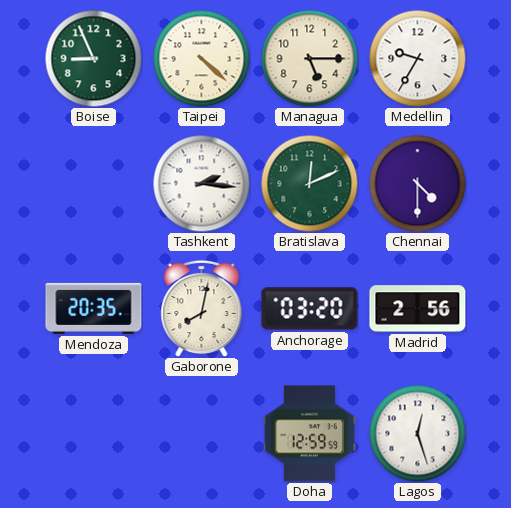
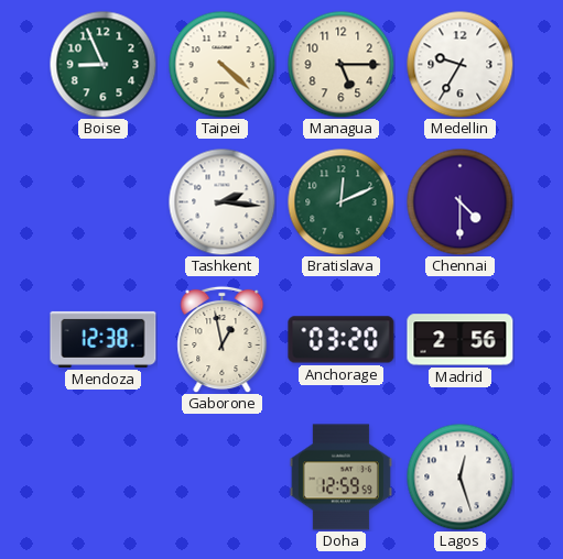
Mendoza: 20:35 -> 12:38
Gaborone: 8:02 -> 12:58
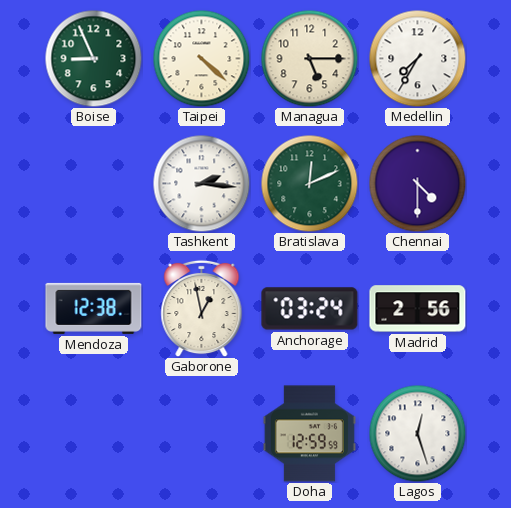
Medellin: 9:35 -> 7:35
Anchorage: 03:20 -> 03:24
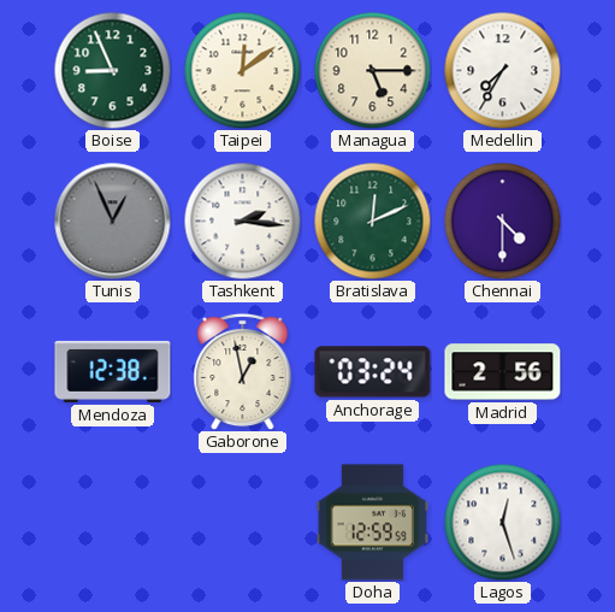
Taipei: 4:22 -> 12:09
Tunis: none -> 12:56
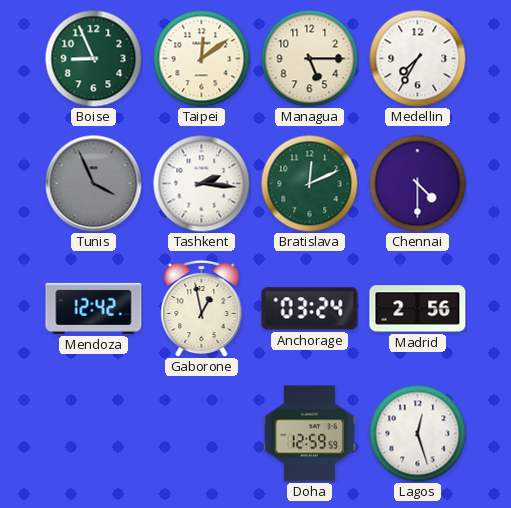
Tunis: 12:56 -> 3:56
Mendoza: 12:38 -> 12:42
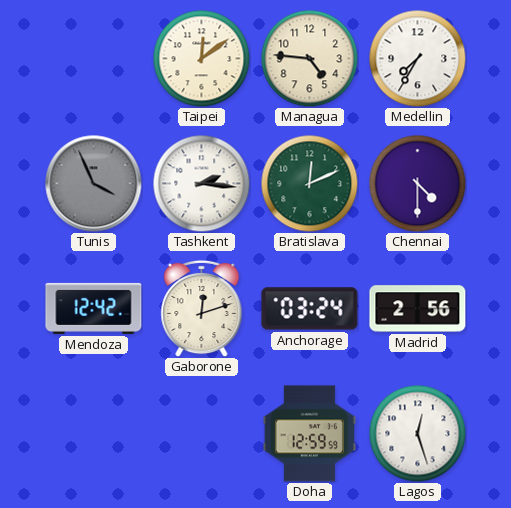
Boise: 8:56 -> none
Managua: 5:15 -> 4:46
Gaborone: 12:58 -> 12:12
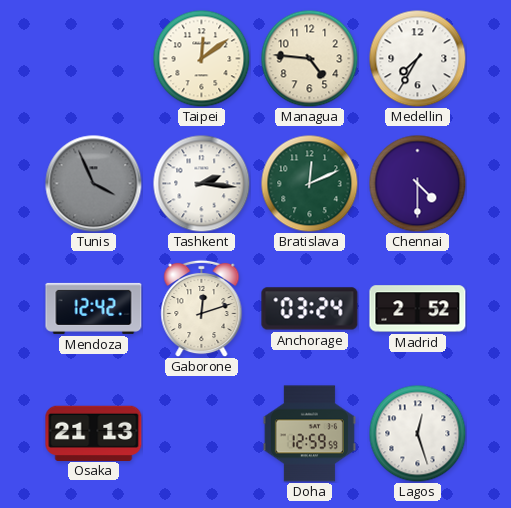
Madrid: 2:56 -> 2:52
Osaka: none -> 21:13
